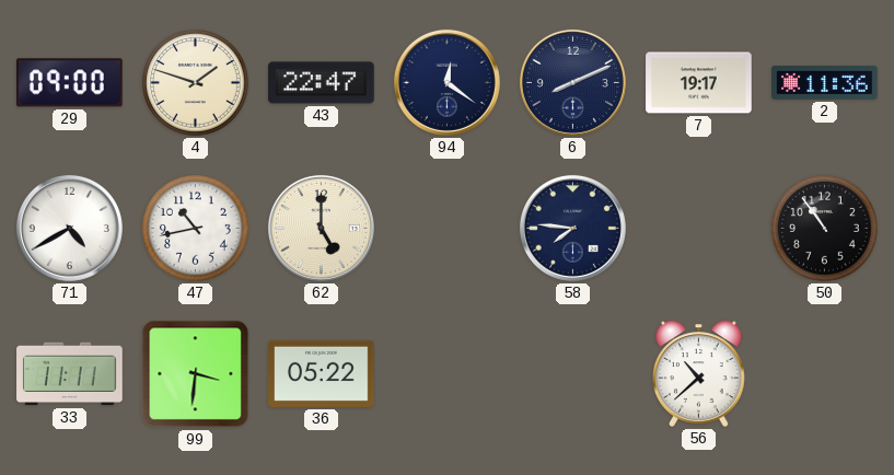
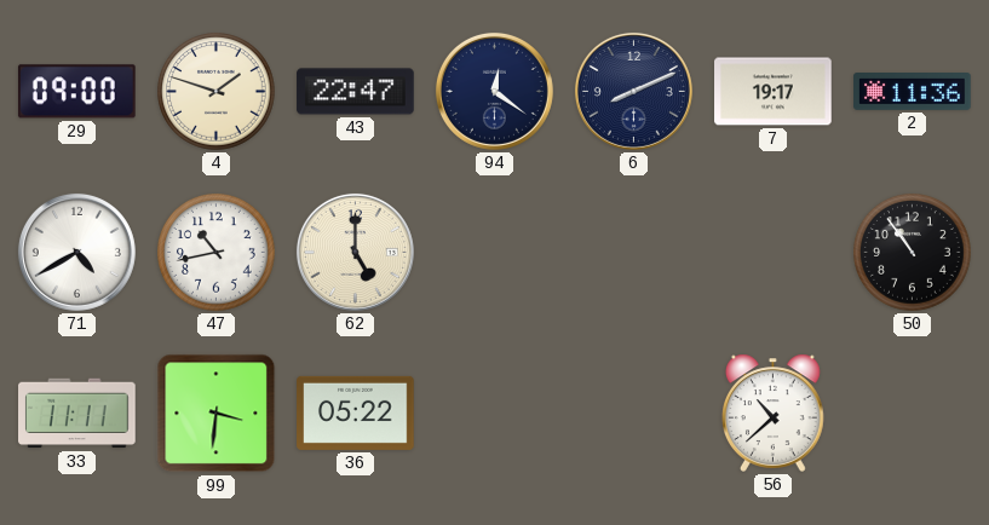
58: 7:46 -> none
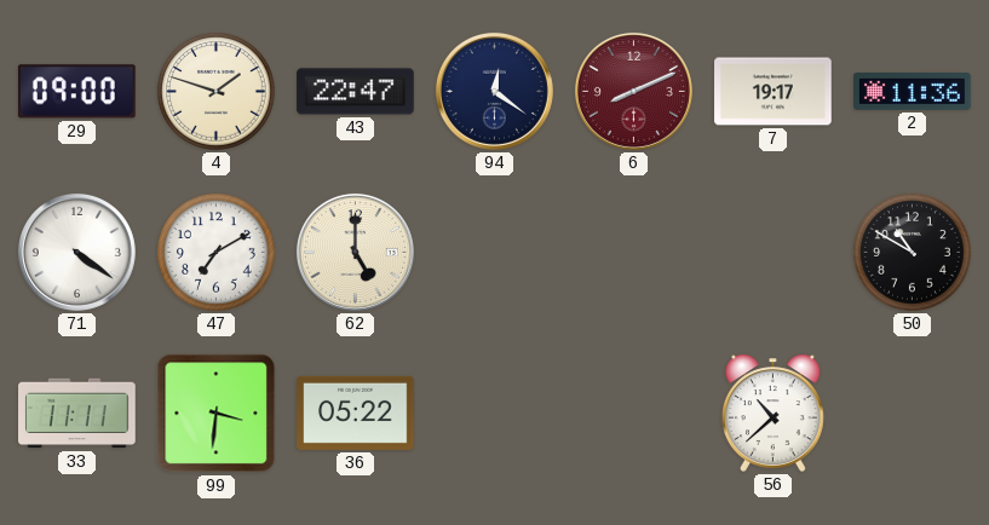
6 dial: navy -> burgundy
71: 4:40 -> 4:21
47: 10:43 -> 7:10
50: 10:54 -> 10:50
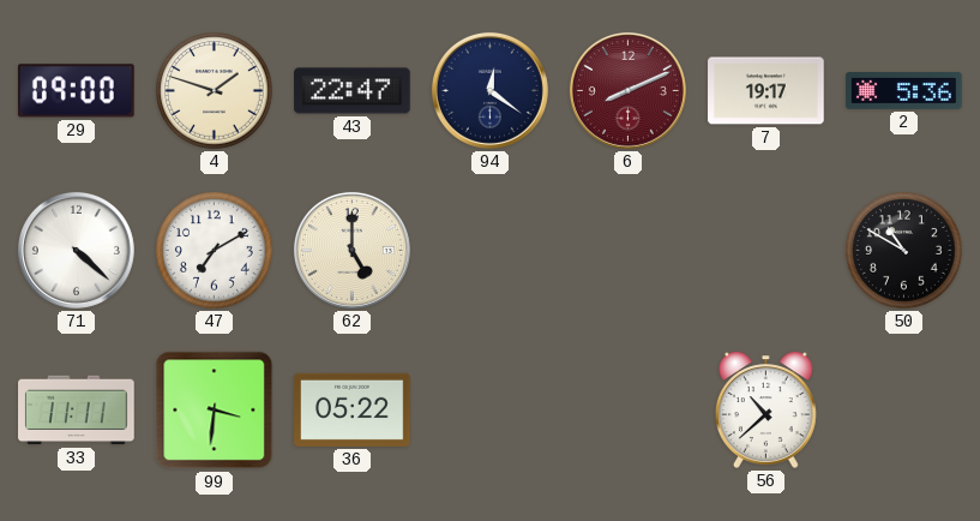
2: 11:36 -> 5:36
71: 4:21 -> 4:22
